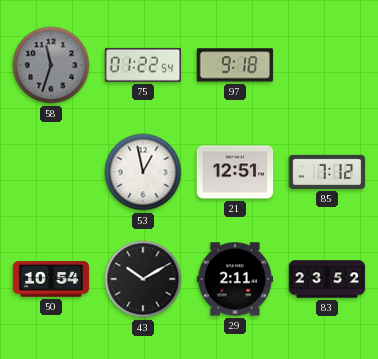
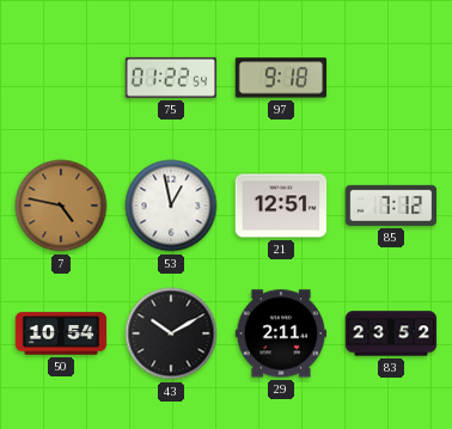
58: 11:33 -> none
7: none -> 4:47
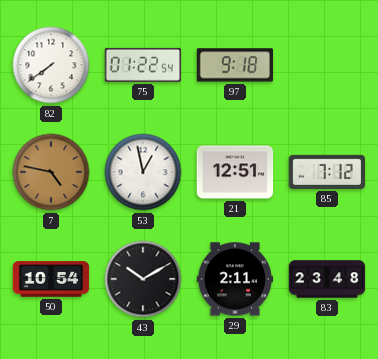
82: none -> 7:39
83: 23:52 -> 23:48
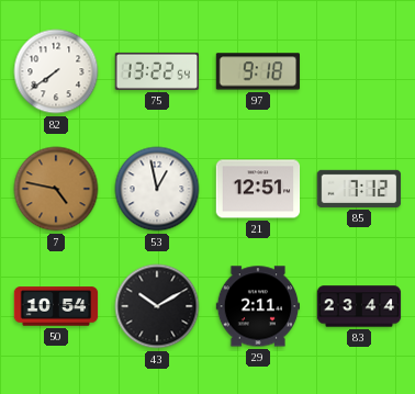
75: 01:22 -> 13:22
83: 23:48 -> 23:44
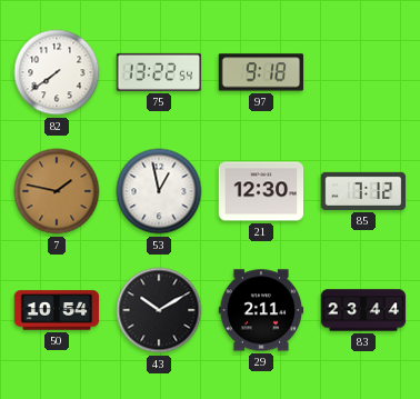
7: 4:47 -> 1:47
21: 12:51 -> 12:30
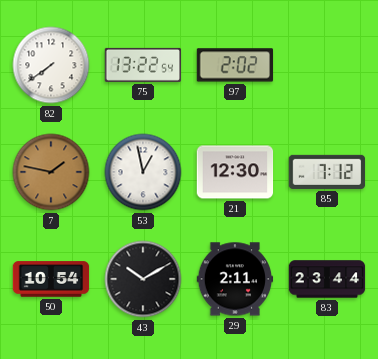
97: 9:18 -> 2:02
